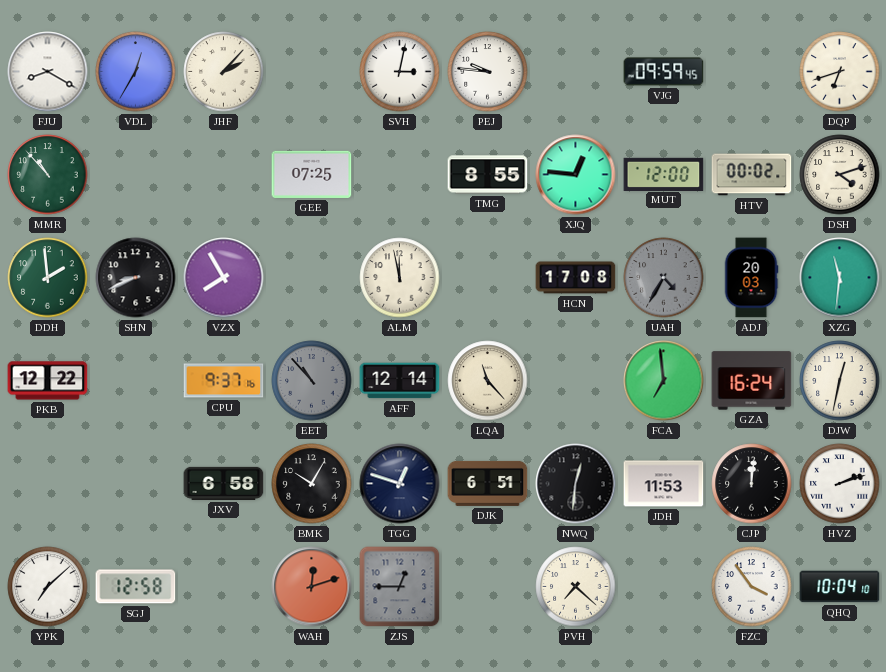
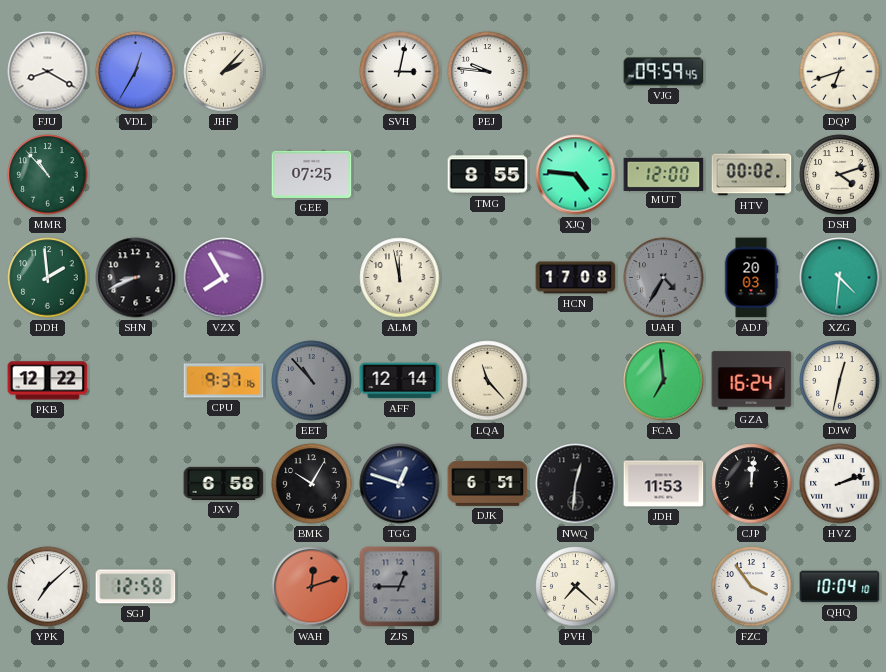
XJQ: 12:46 -> 4:46
XZG: 11:31 -> 4:31
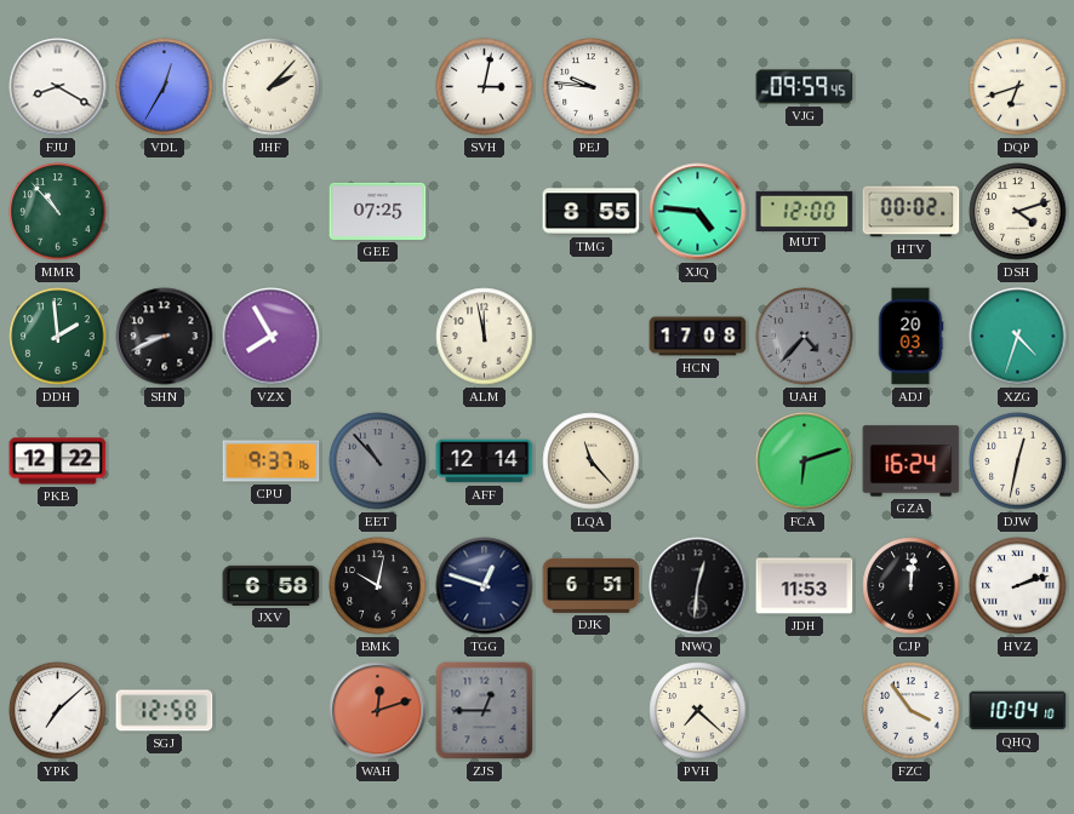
UAH: 4:35 -> 4:37
XZG: 4:31 -> 4:33
FCA: 6:59 -> 6:12
BMK: 10:05 -> 10:02
